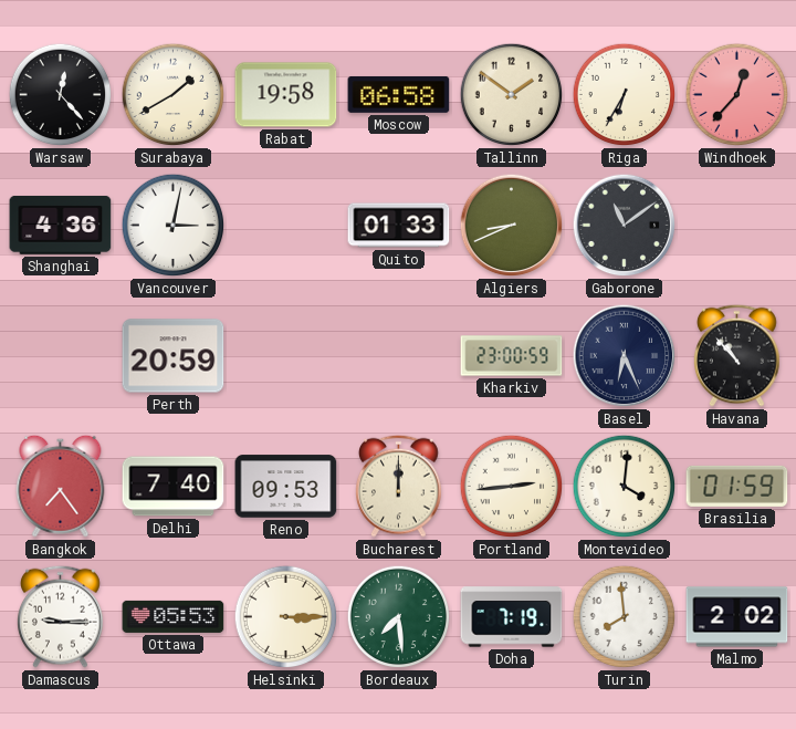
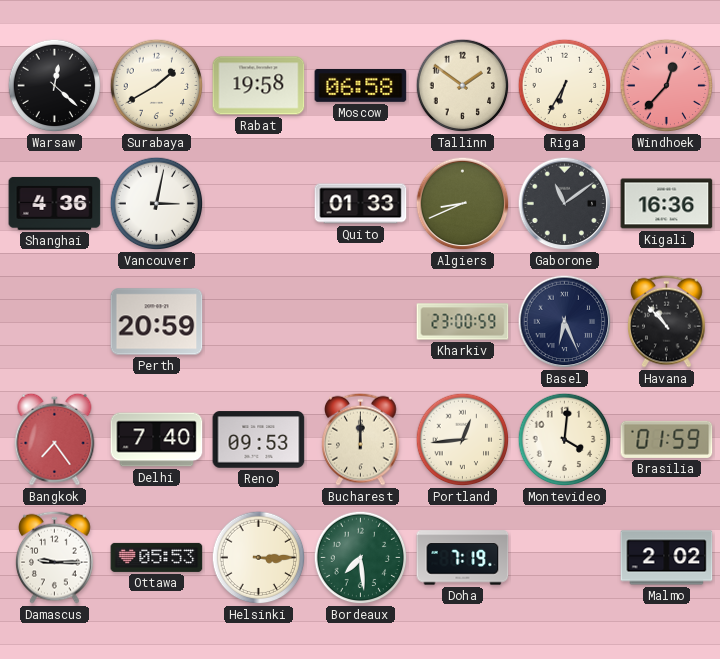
Warsaw: 12:23 -> 12:22
Kigali: none -> 16:36
Portland: 2:44 -> 12:44
Turin: 7:59 -> none
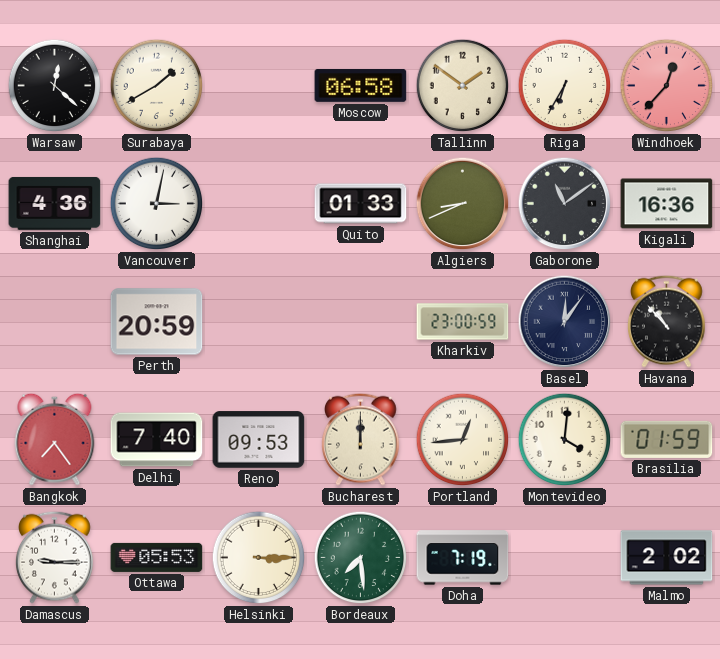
Rabat: 19:58 -> none
Basel: 6:26 -> 12:06
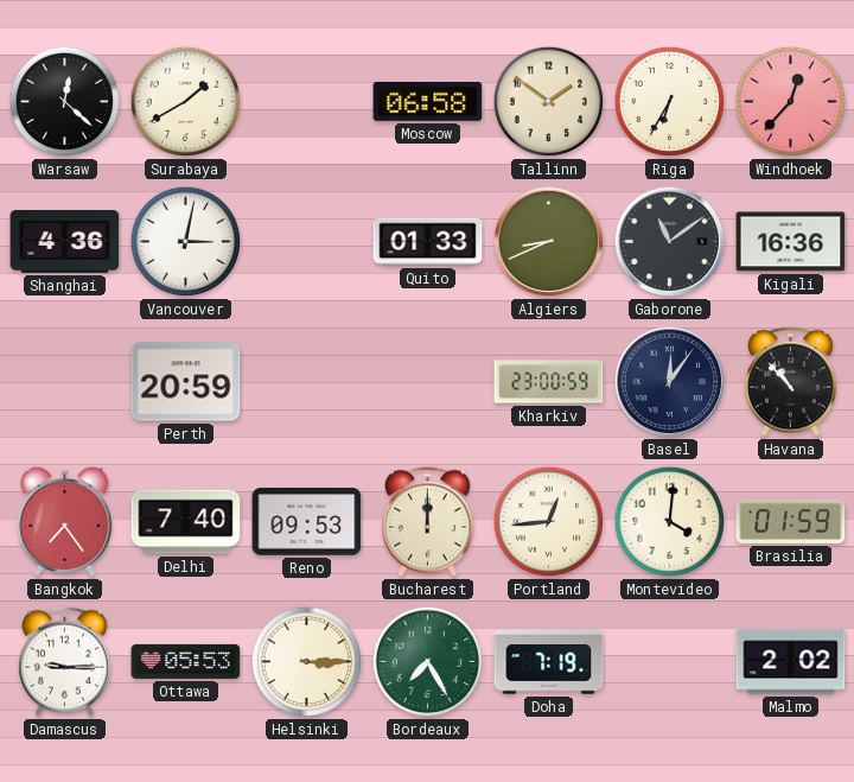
Bordeaux: 7:29 -> 7:25
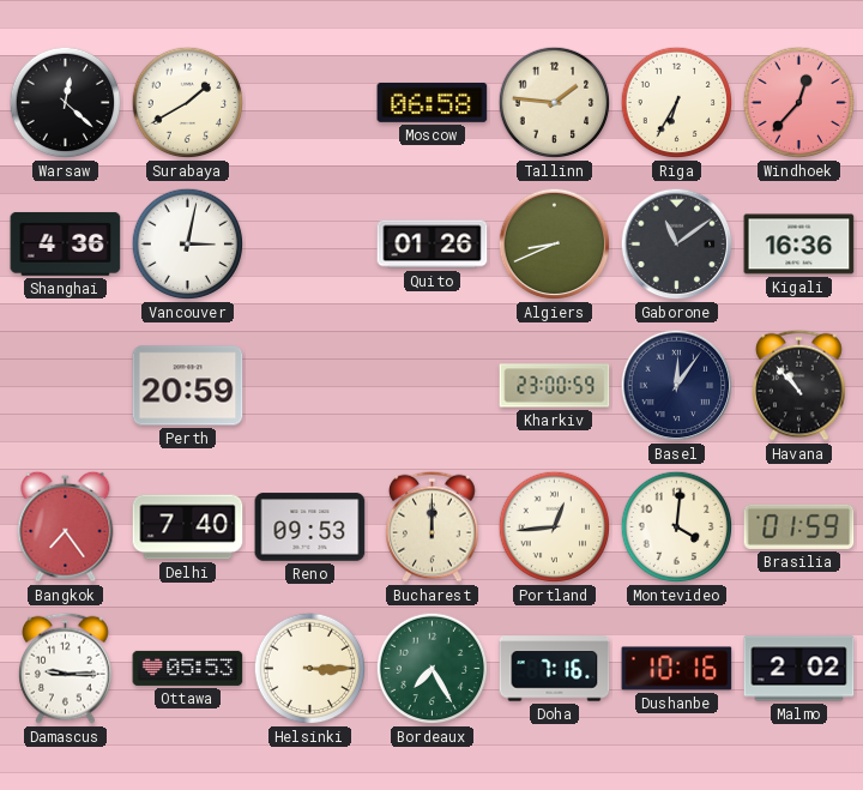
Tallinn: 1:51 -> 1:46
Quito: 01:33 -> 01:26
Doha: 7:19 -> 7:16
Dushanbe: none -> 10:16
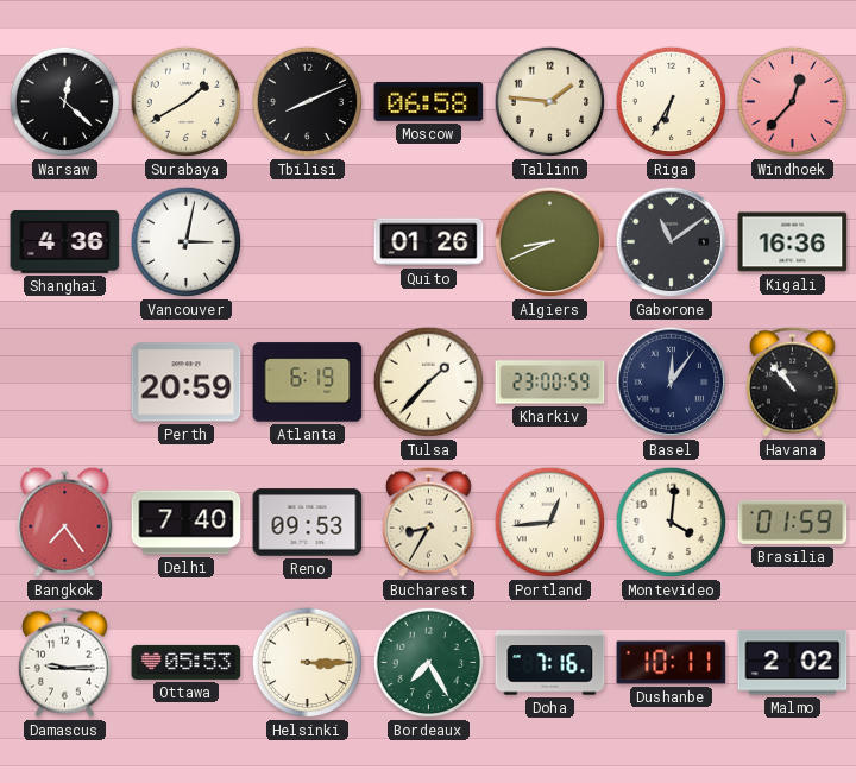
Tbilisi: none -> 8:11
Atlanta: none -> 6:19
Tulsa: none -> 1:37
Bucharest: 12:00 -> 8:35
Dushanbe: 10:16 -> 10:11
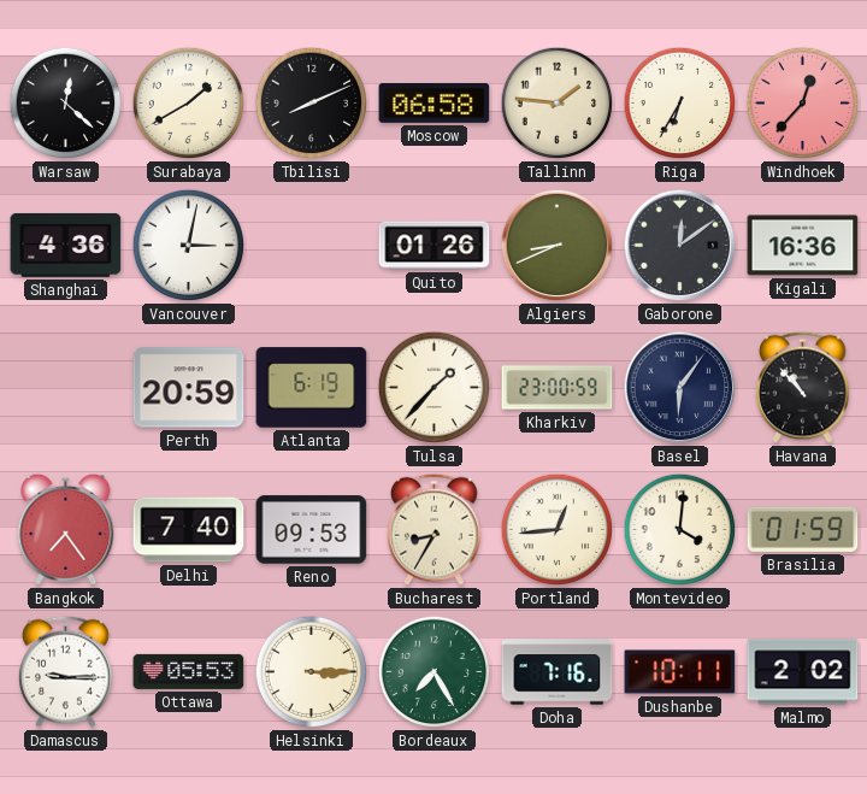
Gaborone: 11:09 -> 12:09
Basel: 12:06 -> 6:06
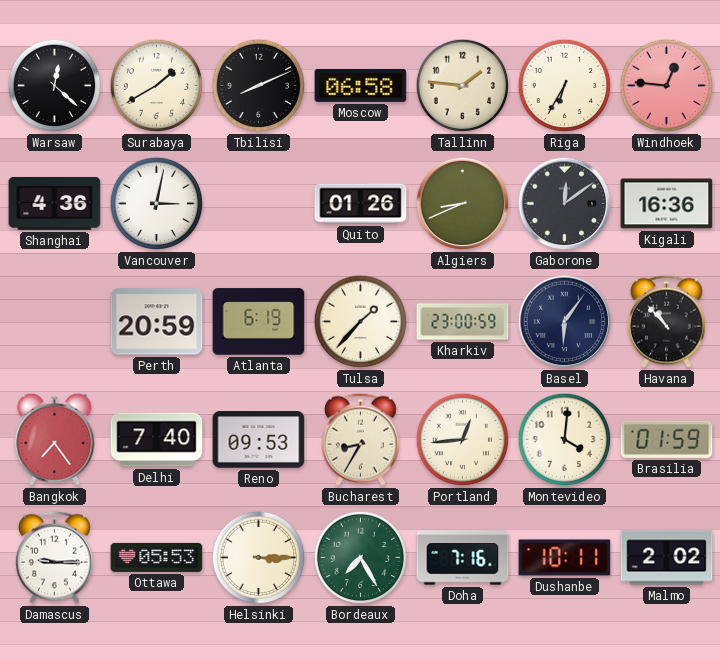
Windhoek: 12:37 -> 12:46
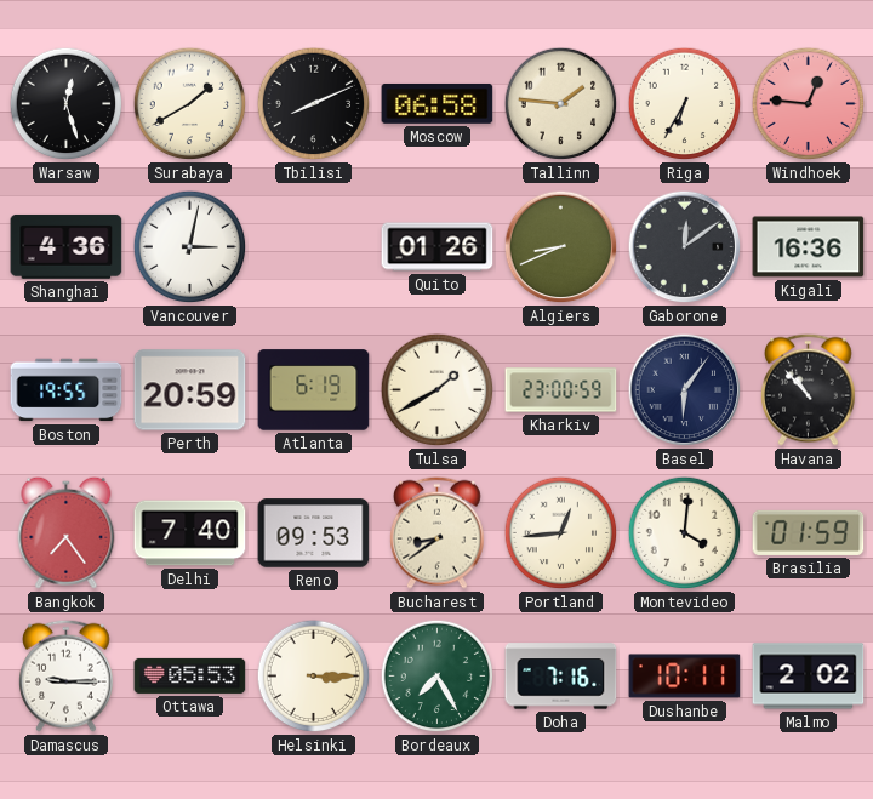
Warsaw: 12:22 -> 12:27
Boston: none -> 19:55
Tulsa: 1:37 -> 1:40
Bucharest: 8:35 -> 8:39
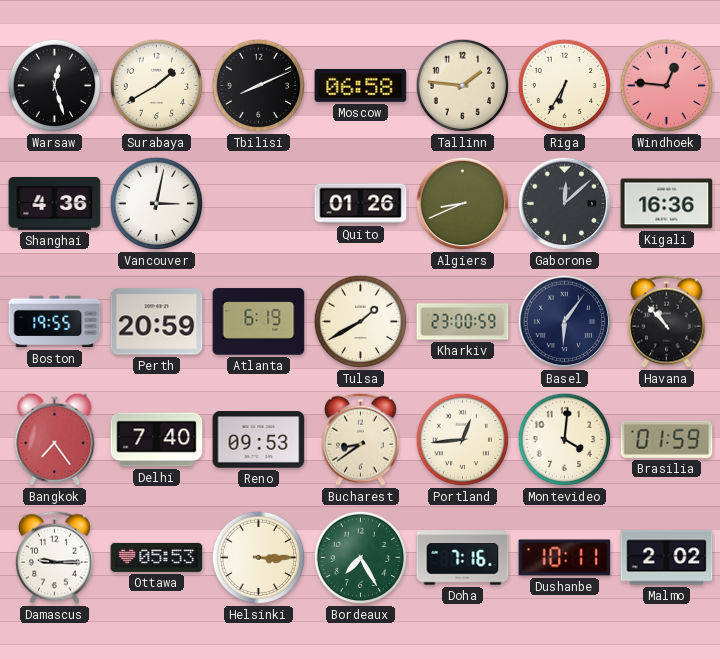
Gaborone: 12:09 -> 12:08
